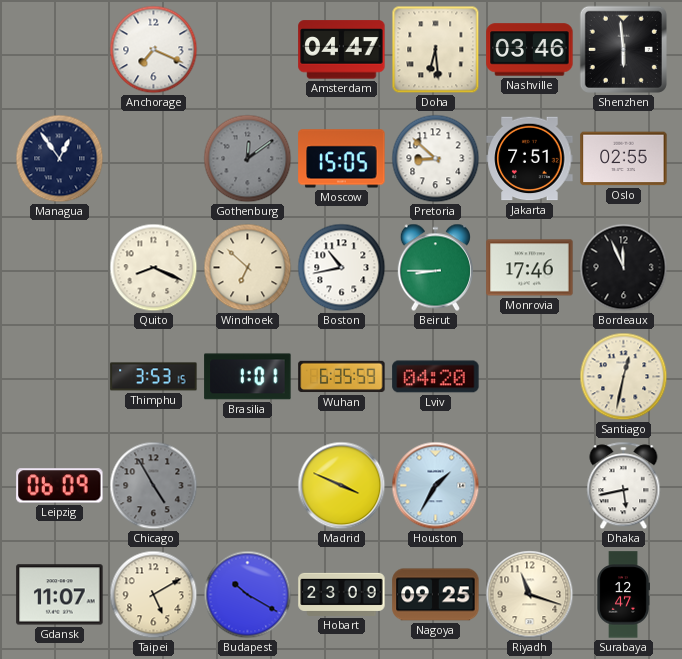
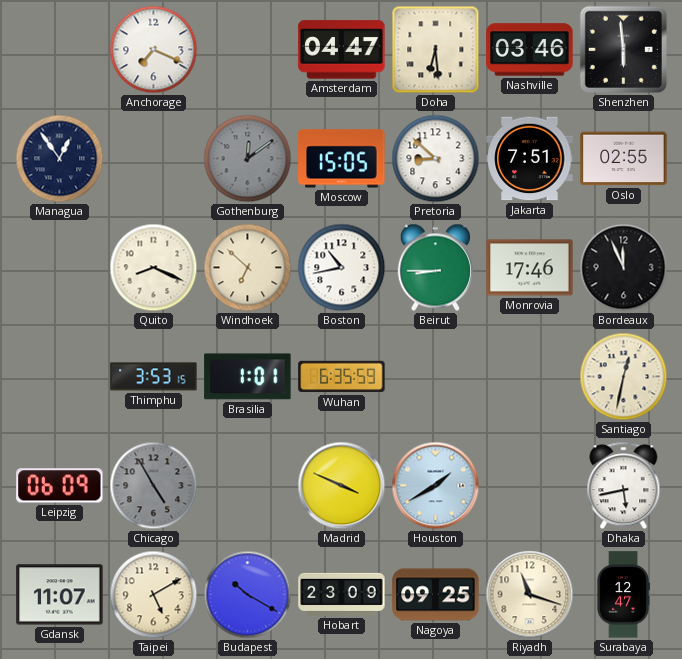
Lviv: 04:20 -> none
Houston: 1:35 -> 1:40
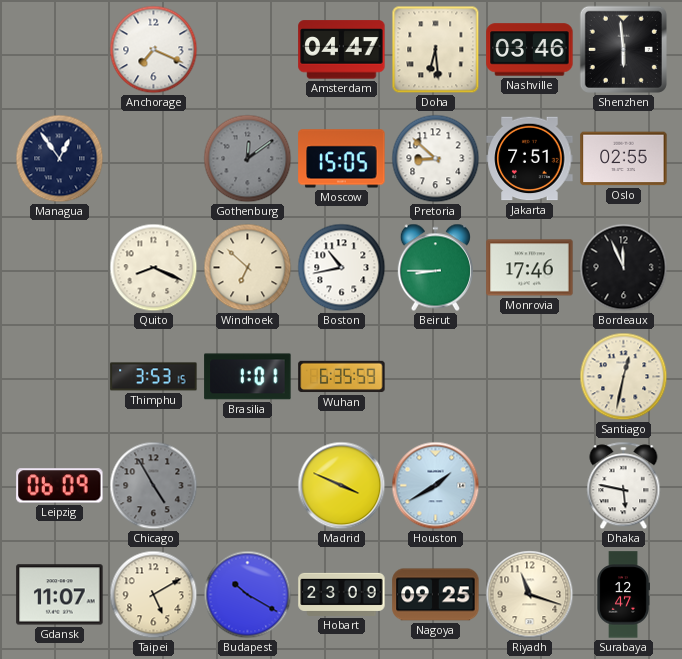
Dhaka: 5:43 -> 5:47
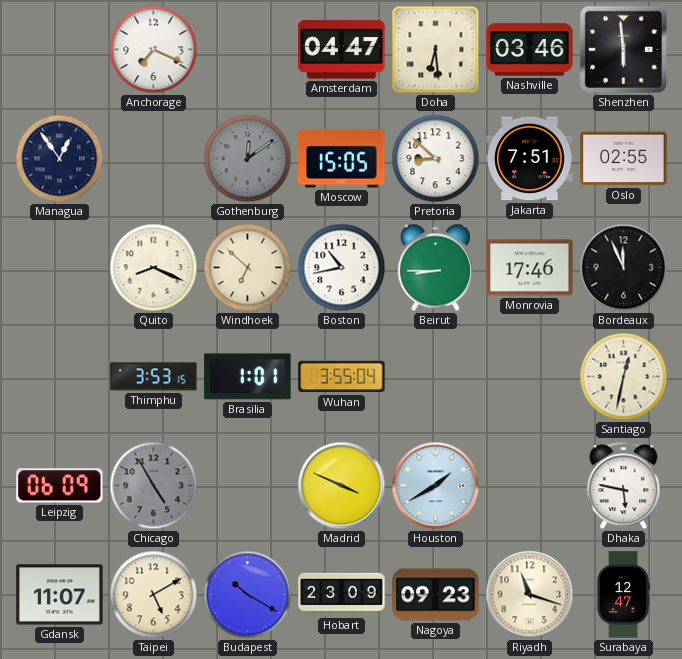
Wuhan: 6:35 -> 3:55
Nagoya: 09:25 -> 09:23
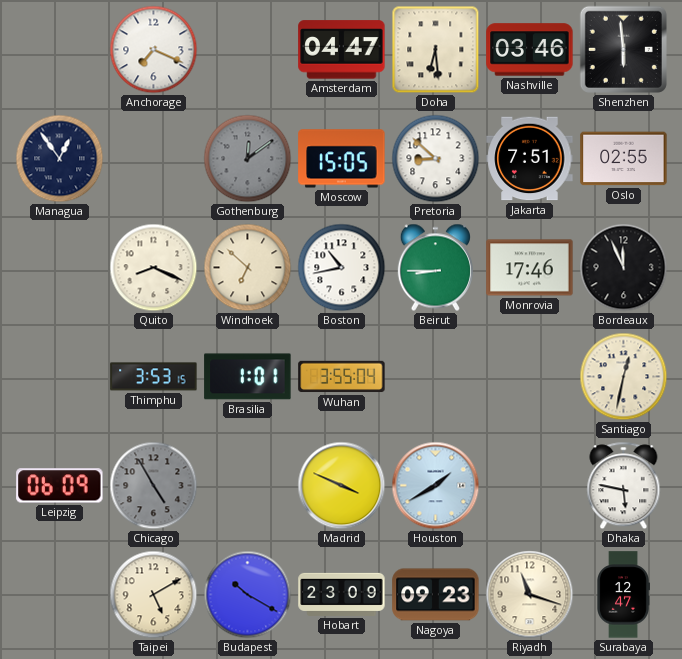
Gdansk: 11:07 -> none
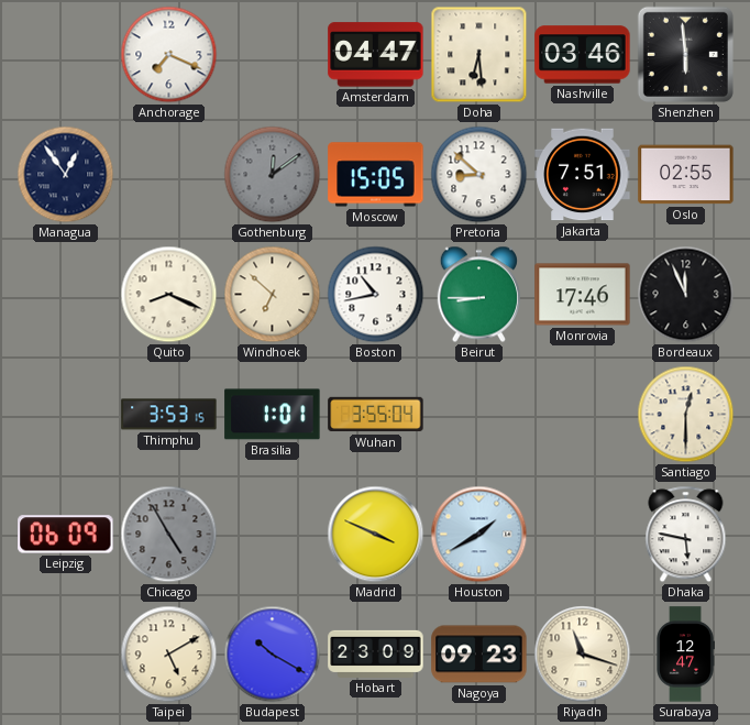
Santiago: 12:32 -> 12:30
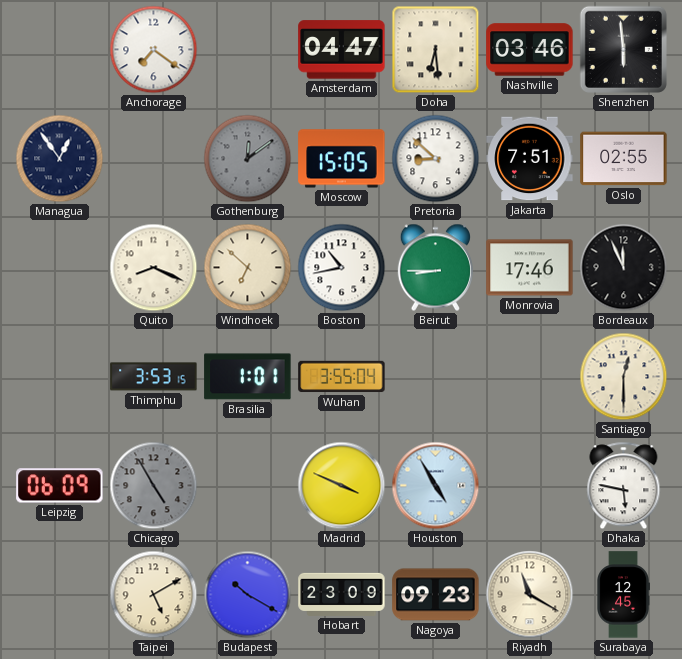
Anchorage: 7:19 -> 7:21
Houston: 1:40 -> 4:55
Riyadh: 11:18 -> 11:20
Surabaya: 12:47 -> 12:45
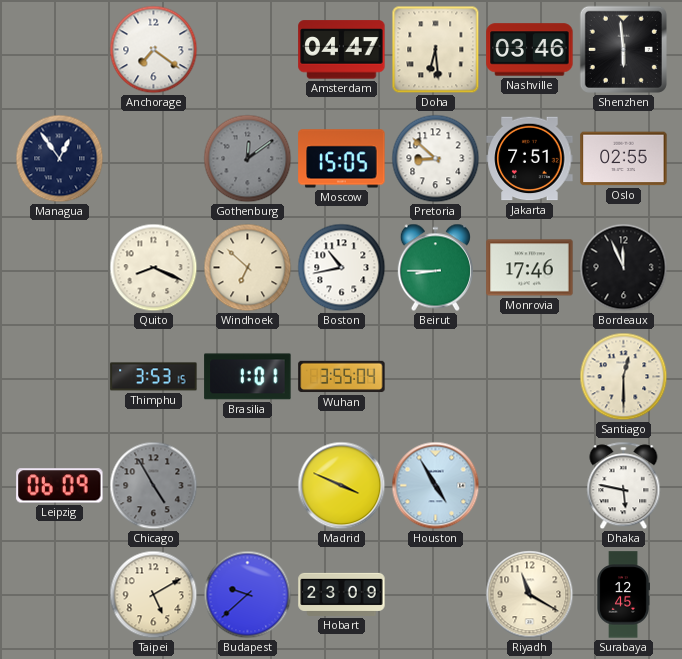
Budapest: 10:20 -> 9:38
Nagoya: 09:23 -> none
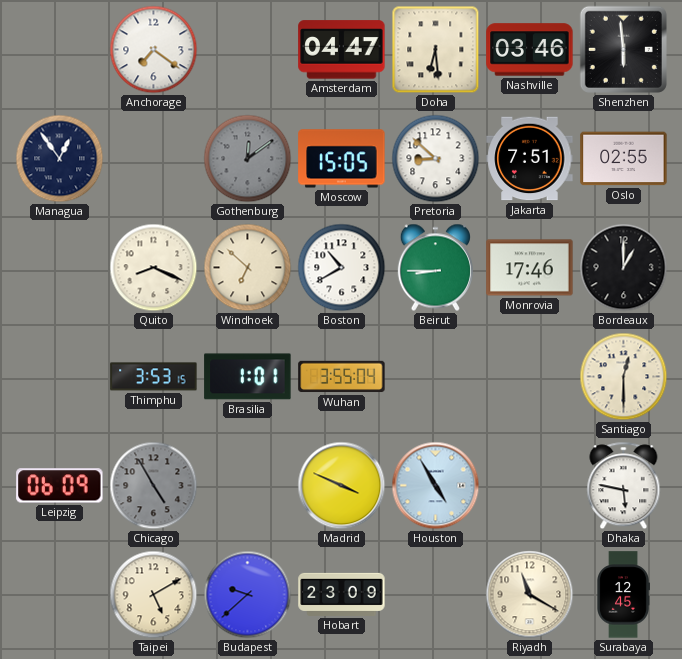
Boston: 10:43 -> 10:40
Bordeaux: 11:56 -> 1:00
